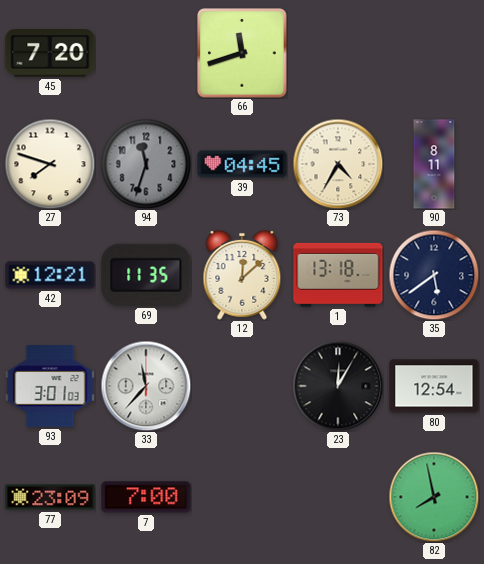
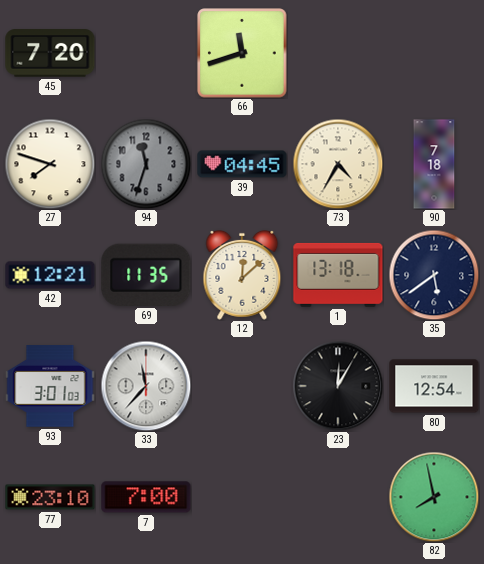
90: 8:11 -> 7:18
77: 23:09 -> 23:10
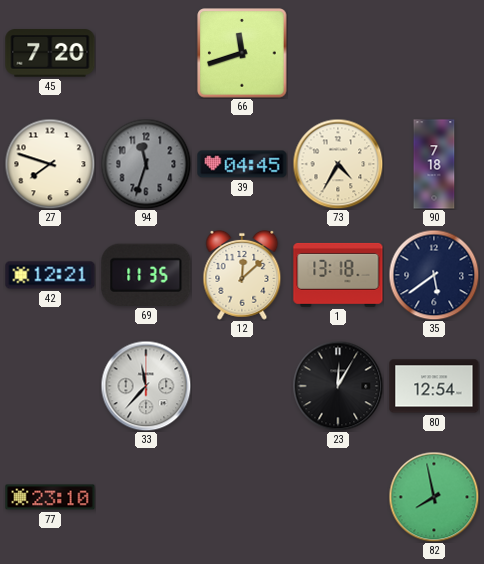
93: 3:01 -> none
7: 7:00 -> none
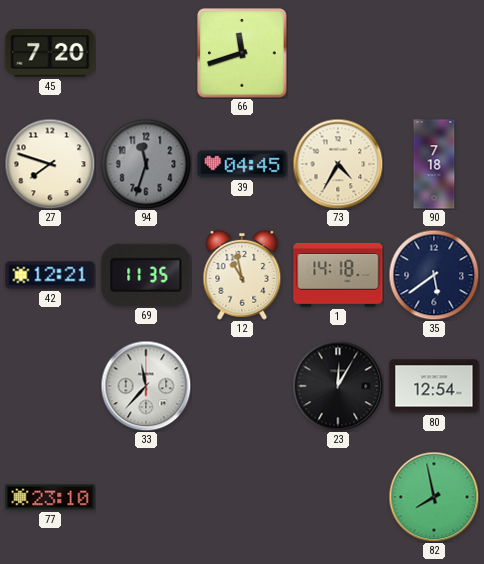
12: 12:08 -> 10:58
1: 13:18 -> 14:18
